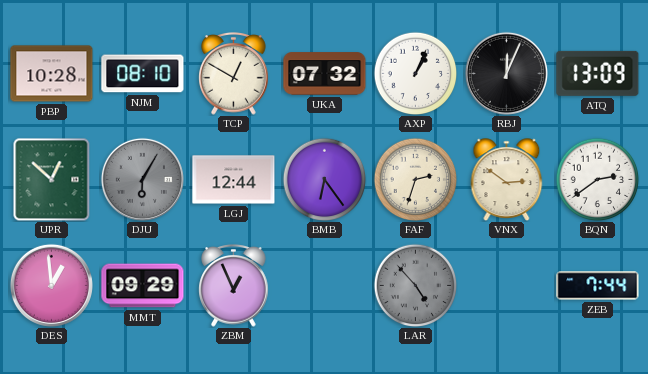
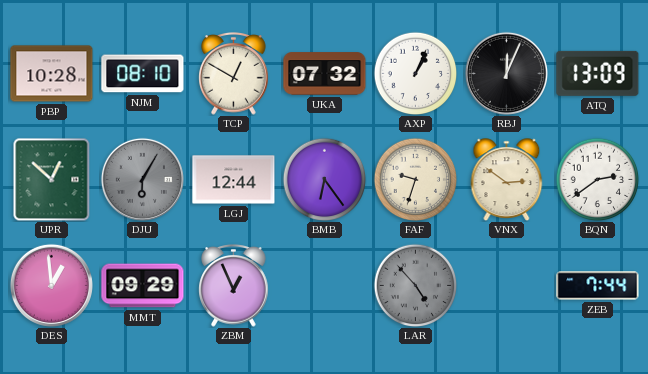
FAF: 2:33 -> 9:33
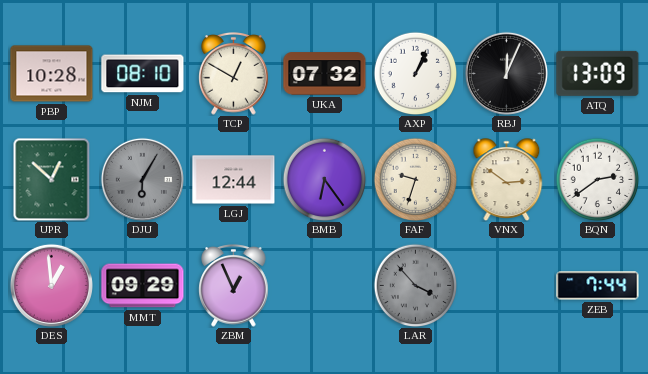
LAR: 4:53 -> 3:53
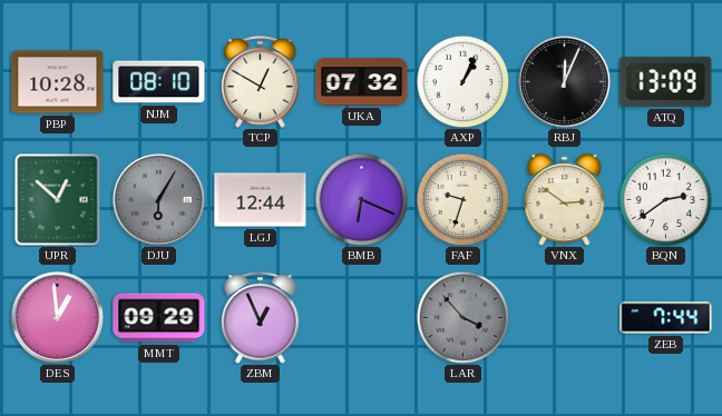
BMB: 6:24 -> 6:19
